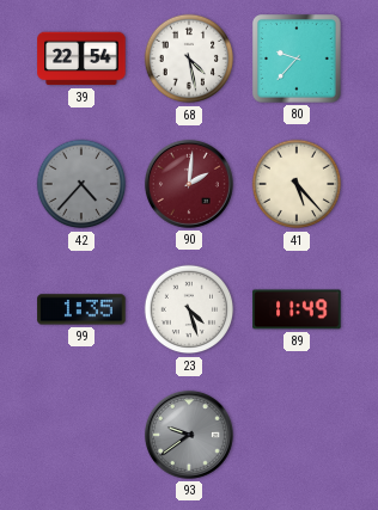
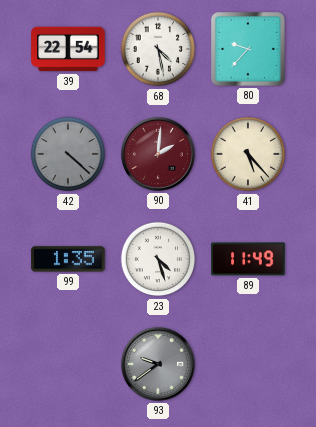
42: 4:37 -> 4:22
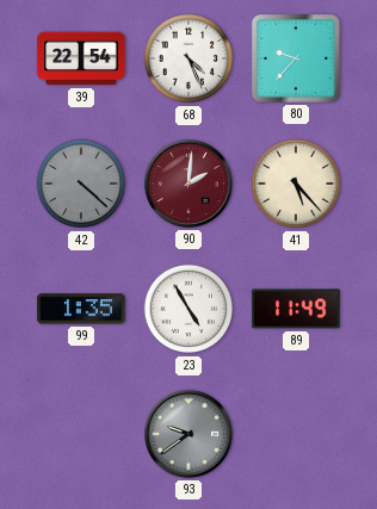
68: 4:28 -> 4:26
23: 4:27 -> 4:55
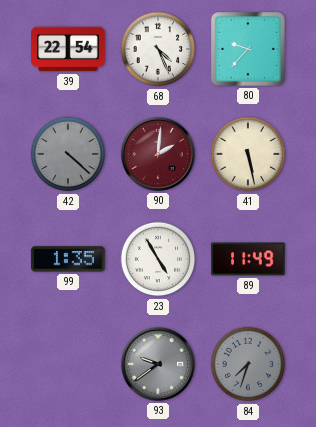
41: 5:23 -> 5:28
84: none -> 7:33
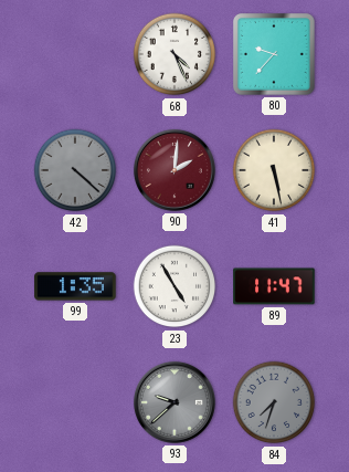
39: 22:54 -> none
89: 11:49 -> 11:47
93: 9:39 -> 9:38
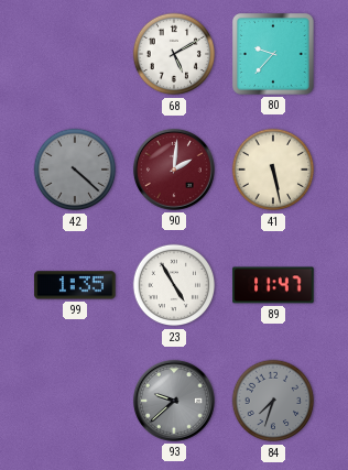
68: 4:26 -> 5:10
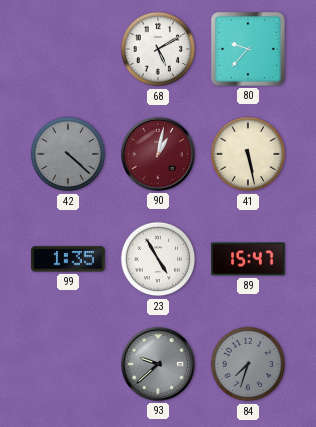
90: 2:01 -> 1:02
89: 11:47 -> 15:47
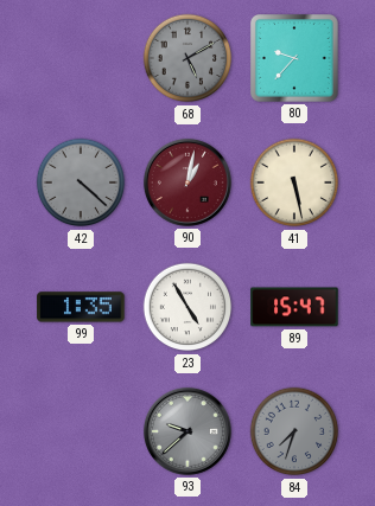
68 dial: white -> grey
